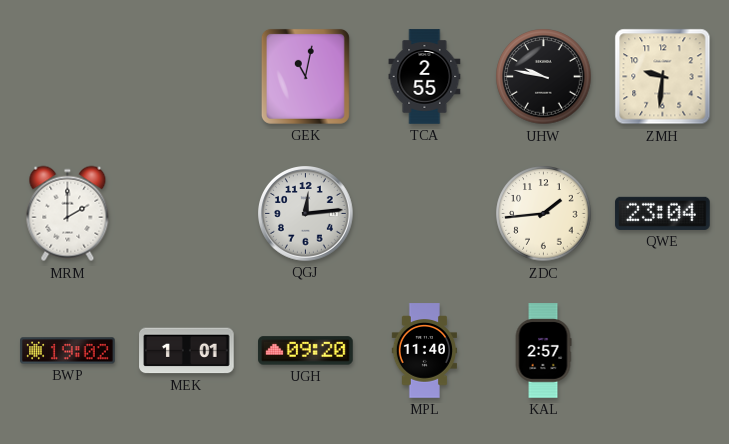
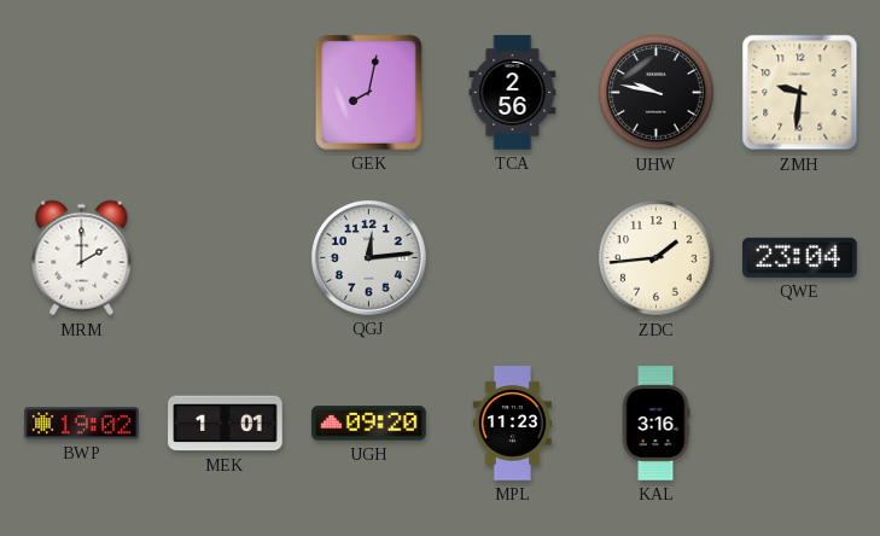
GEK: 11:02 -> 8:02
TCA: 2:55 -> 2:56
MPL: 11:40 -> 11:23
KAL: 2:57 -> 3:16
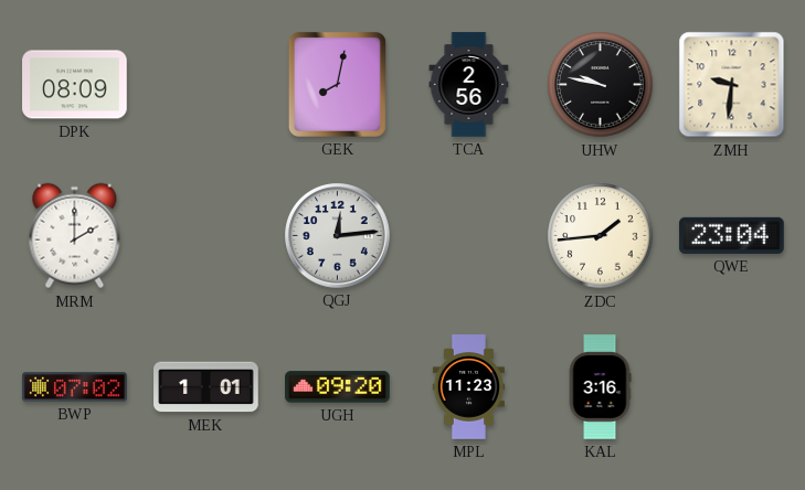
DPK: none -> 08:09
BWP: 19:02 -> 07:02
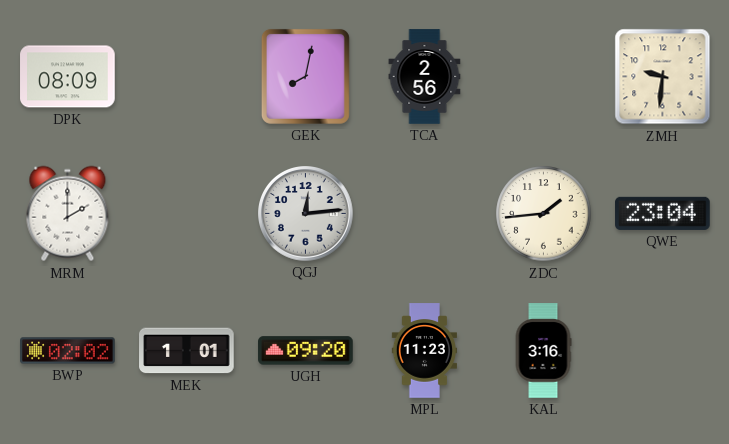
UHW: 9:47 -> none
BWP: 07:02 -> 02:02
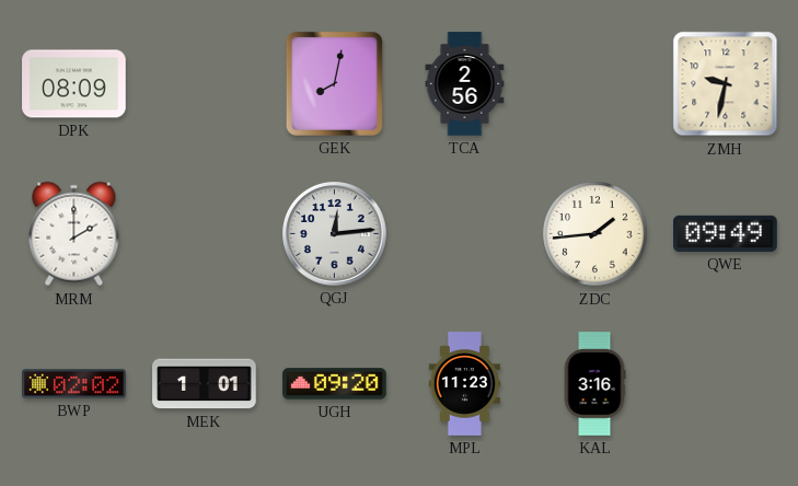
ZMH: 9:31 -> 9:32
QWE: 23:04 -> 09:49
